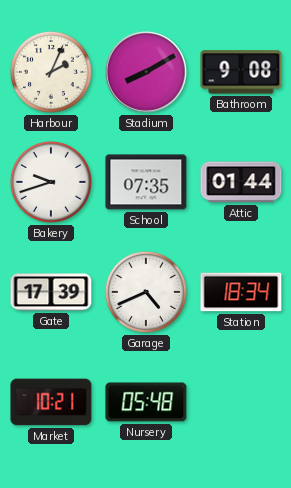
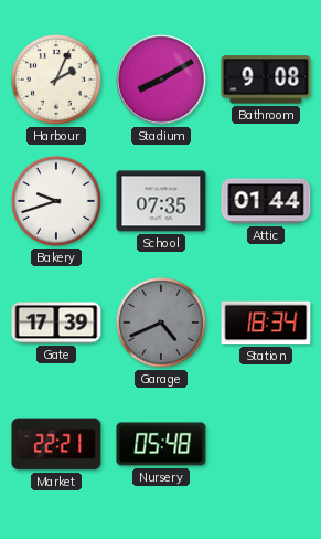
Garage dial: white -> grey
Market: 10:21 -> 22:21
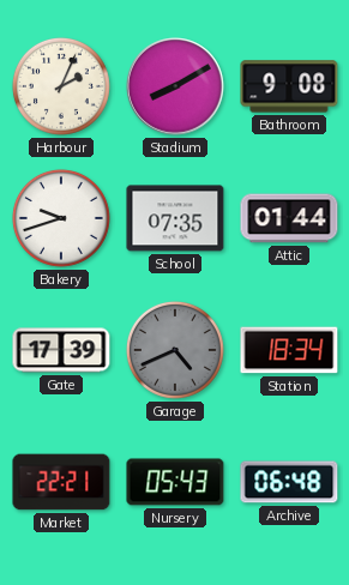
Nursery: 05:48 -> 05:43
Archive: none -> 06:48
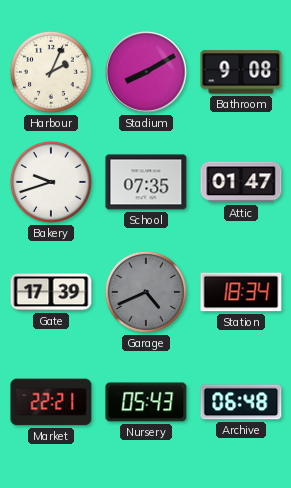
Attic: 01:44 -> 01:47
